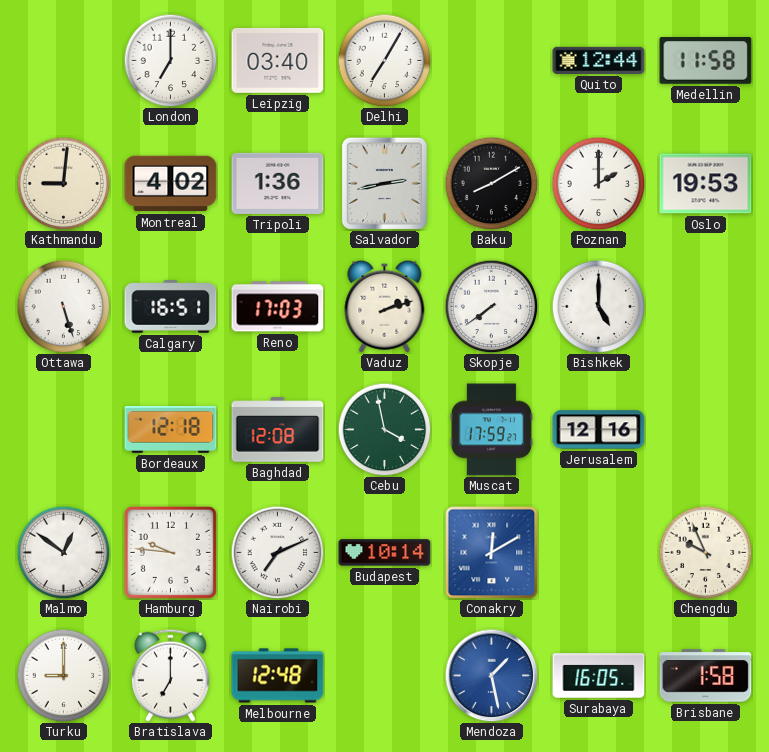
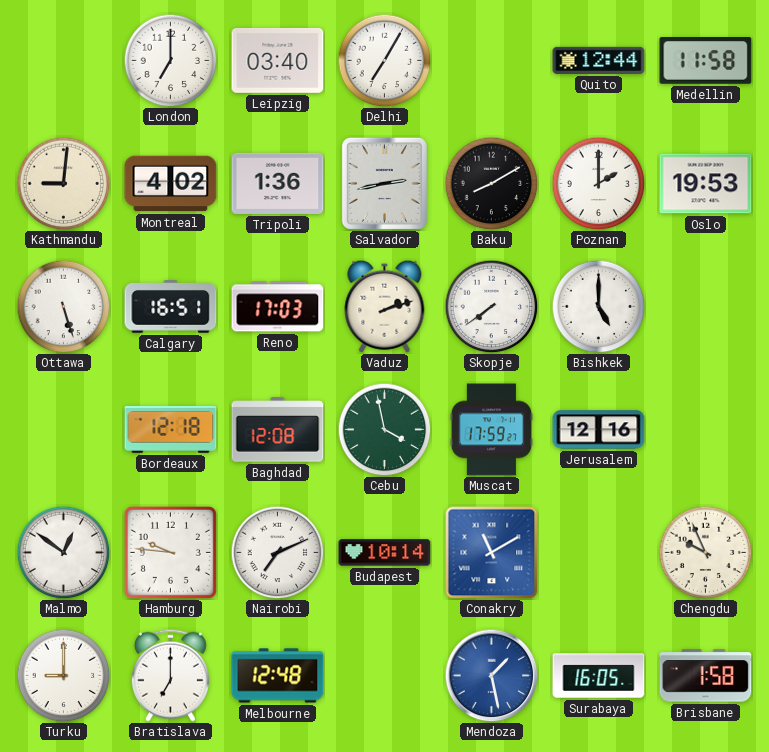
Conakry: 12:10 -> 11:10
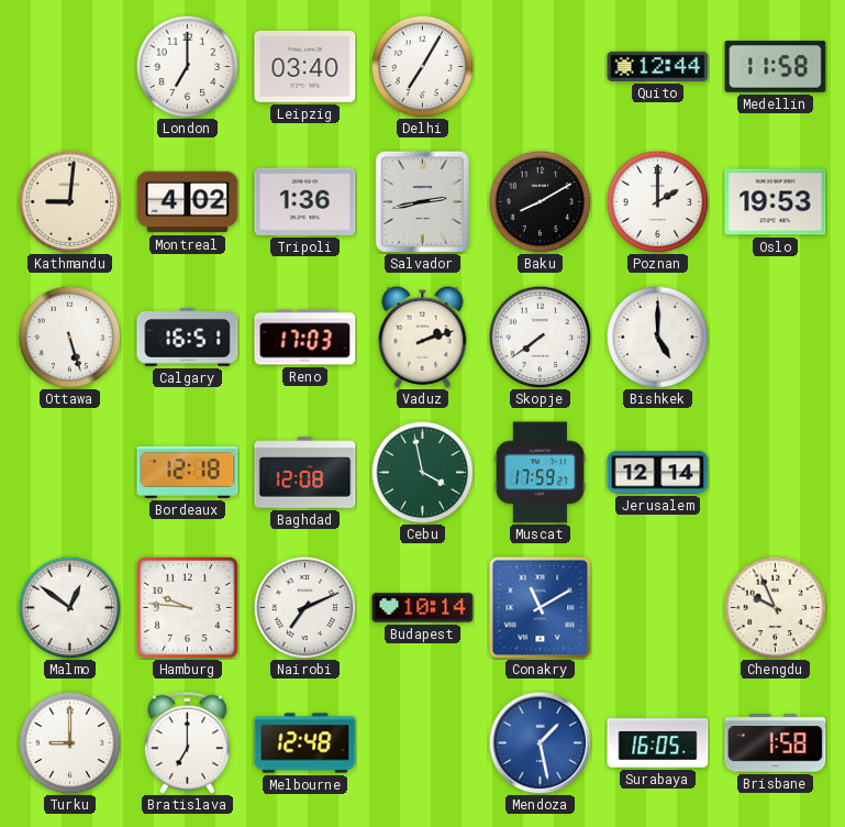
Jerusalem: 12:16 -> 12:14
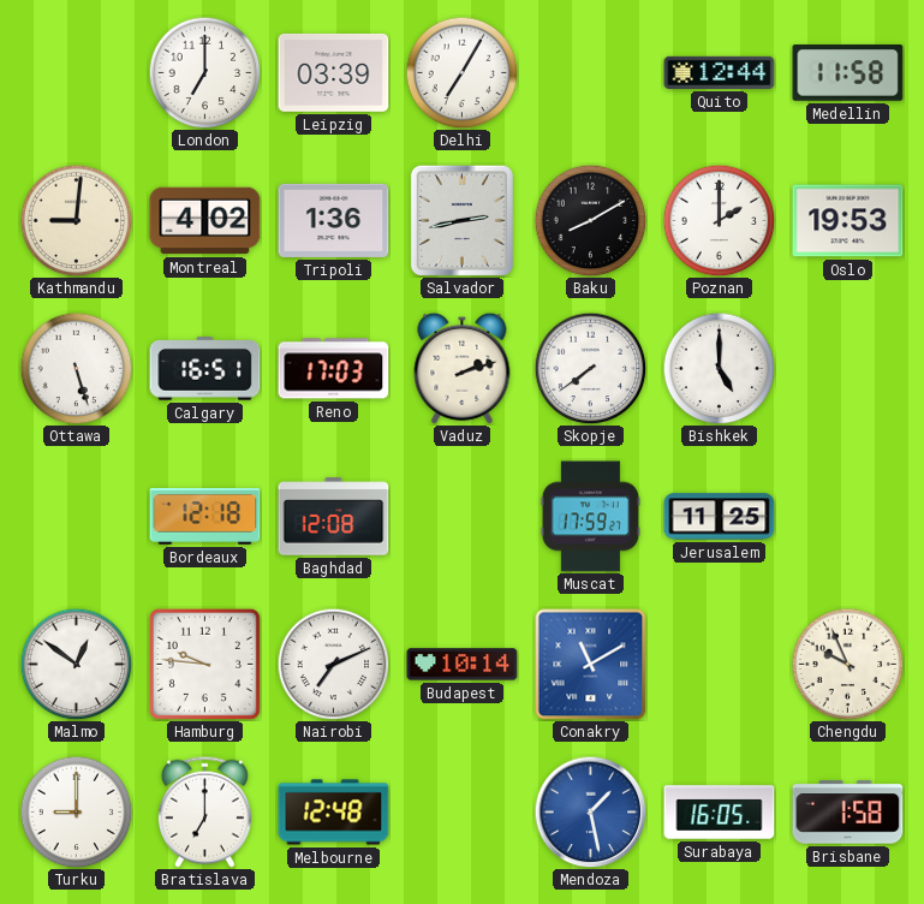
Leipzig: 03:40 -> 03:39
Cebu: 3:58 -> none
Jerusalem: 12:14 -> 11:25
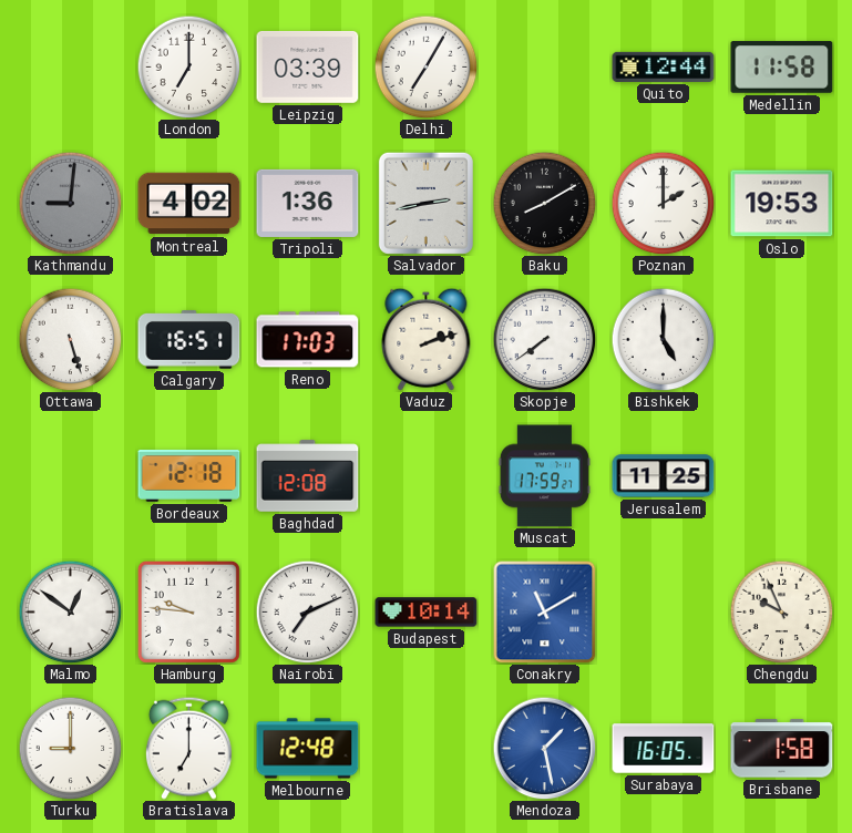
Kathmandu dial: cream -> grey
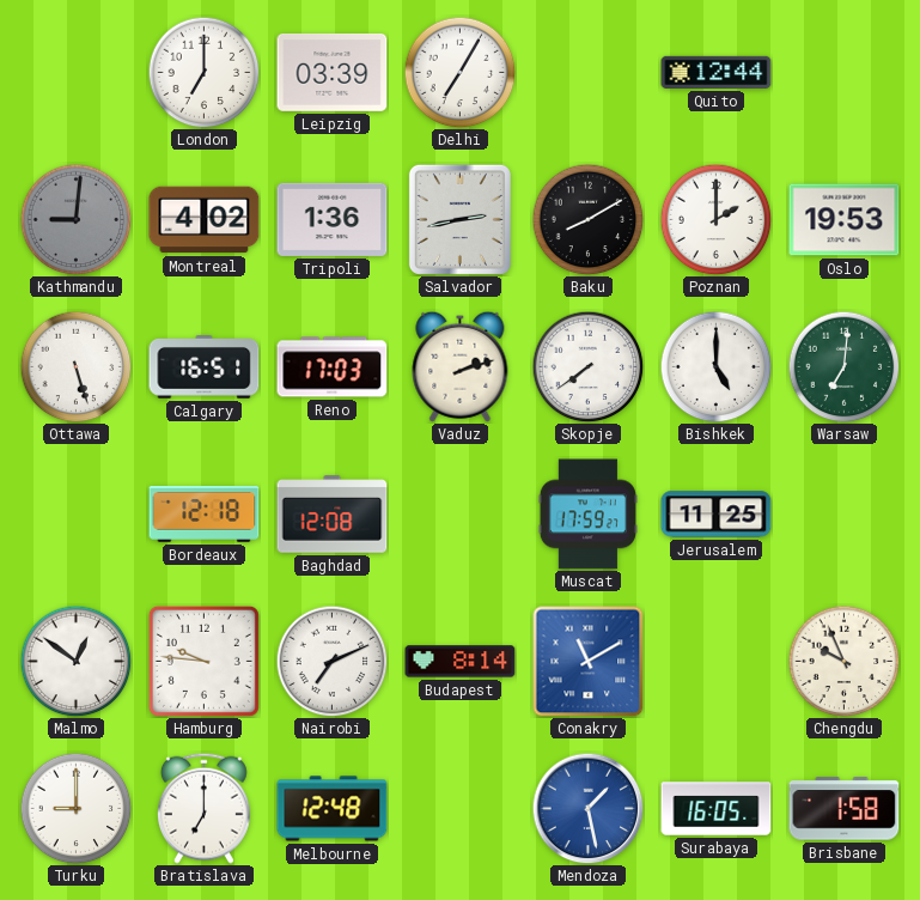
Medellin: 11:58 -> none
Warsaw: none -> 7:01
Budapest: 10:14 -> 8:14
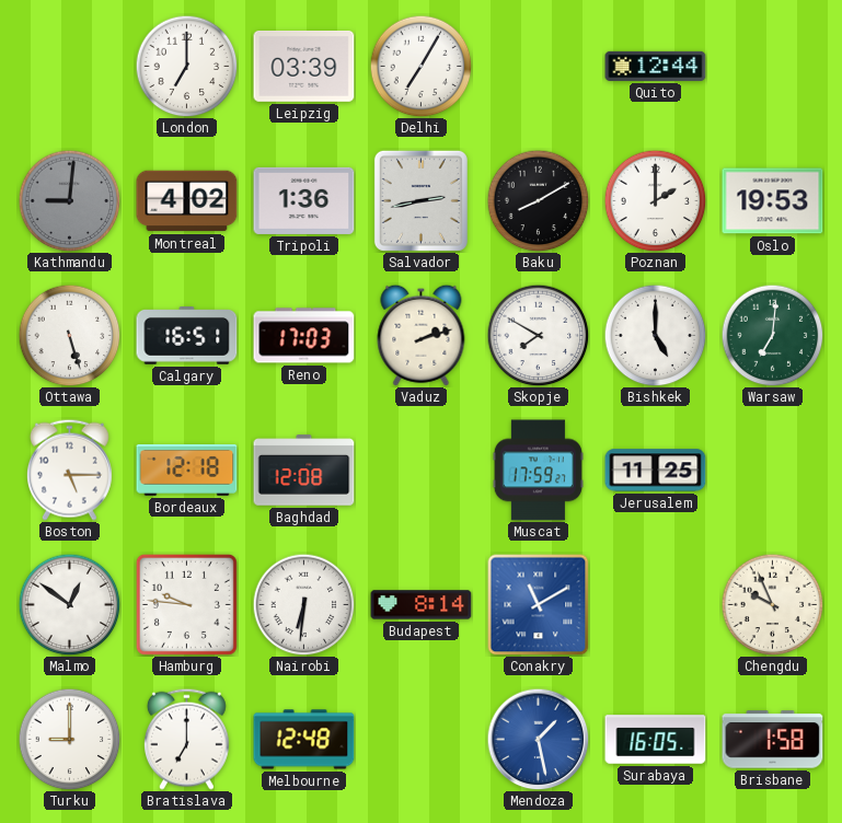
Skopje: 7:39 -> 7:50
Boston: none -> 5:15
Nairobi: 7:11 -> 6:31
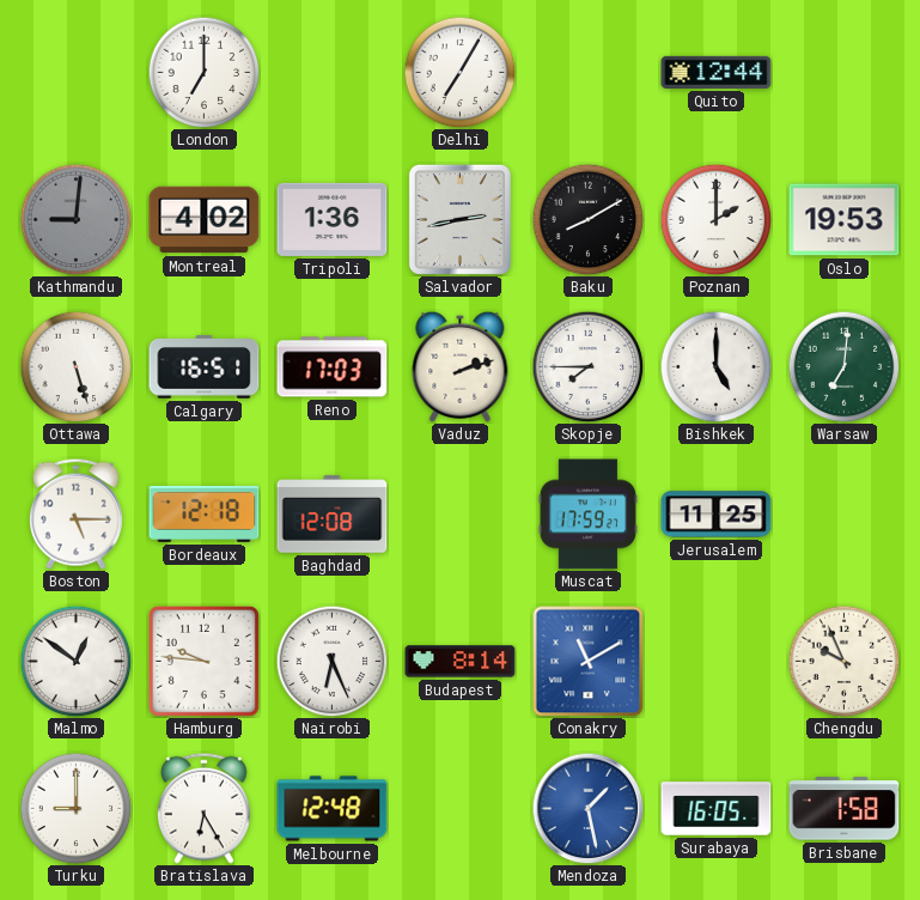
Leipzig: 03:39 -> none
Skopje: 7:50 -> 7:45
Nairobi: 6:31 -> 6:26
Bratislava: 7:00 -> 6:25
